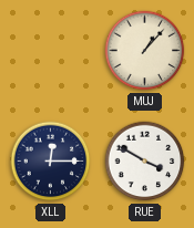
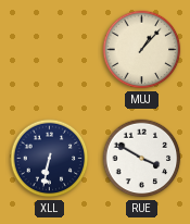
XLL: 12:15 -> 6:32
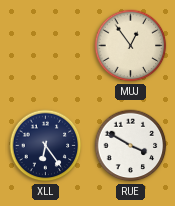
MUJ: 1:07 -> 12:54
XLL: 6:32 -> 6:24
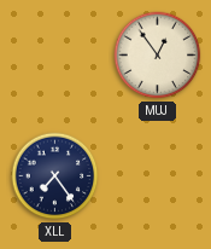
XLL: 6:24 -> 7:24
RUE: 3:50 -> none
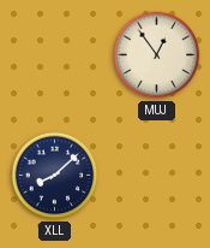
XLL: 7:24 -> 8:08
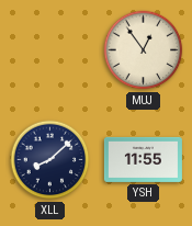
YSH: none -> 11:55
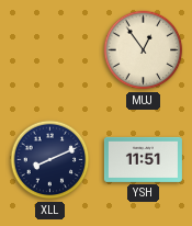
XLL: 8:08 -> 8:11
YSH: 11:55 -> 11:51
